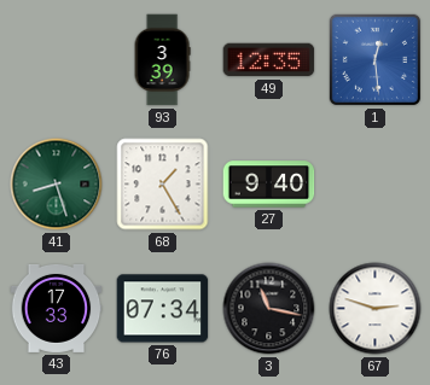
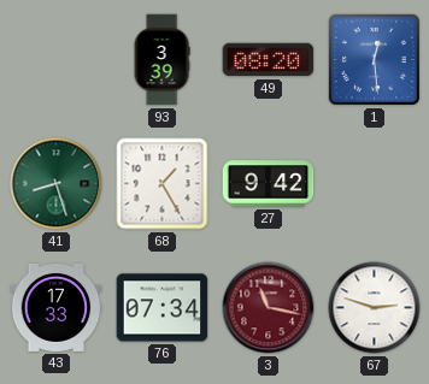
49: 12:35 -> 08:20
27: 9:40 -> 9:42
3 dial: black -> burgundy
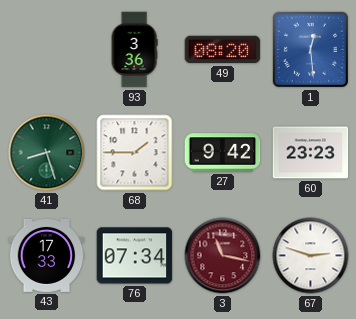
93: 3:39 -> 3:36
68: 1:25 -> 1:45
60: none -> 23:23
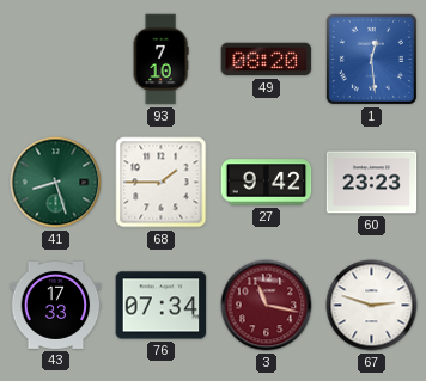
93: 3:36 -> 7:10
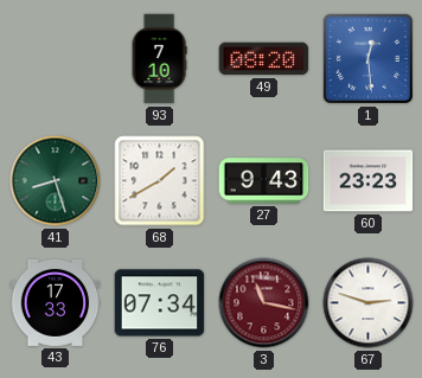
68: 1:45 -> 1:40
27: 9:42 -> 9:43
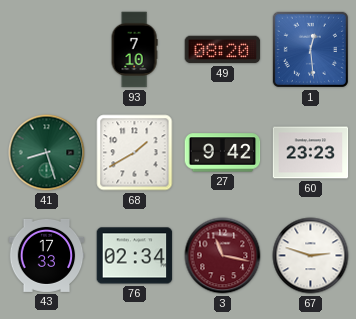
27: 9:43 -> 9:42
76: 07:34 -> 02:34
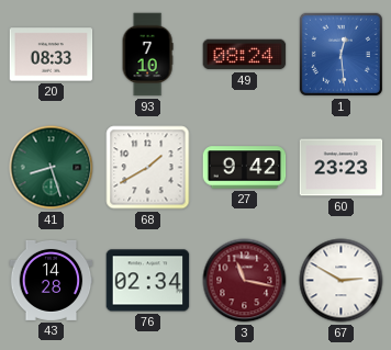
20: none -> 08:33
49: 08:20 -> 08:24
43: 17:33 -> 14:28
67: 2:48 -> 2:50
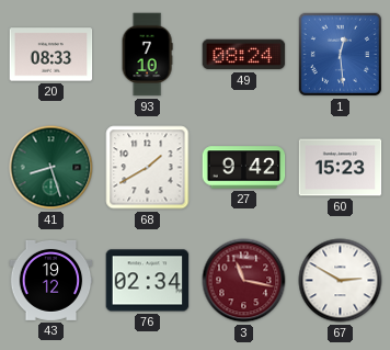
60: 23:23 -> 15:23
43: 14:28 -> 19:12
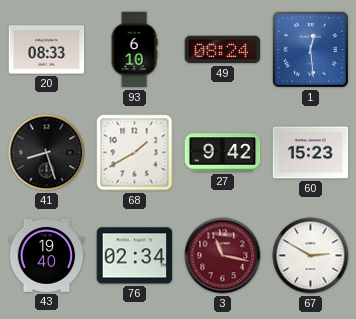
93: 7:10 -> 6:10
41 dial: green -> black
43: 19:12 -> 19:40
